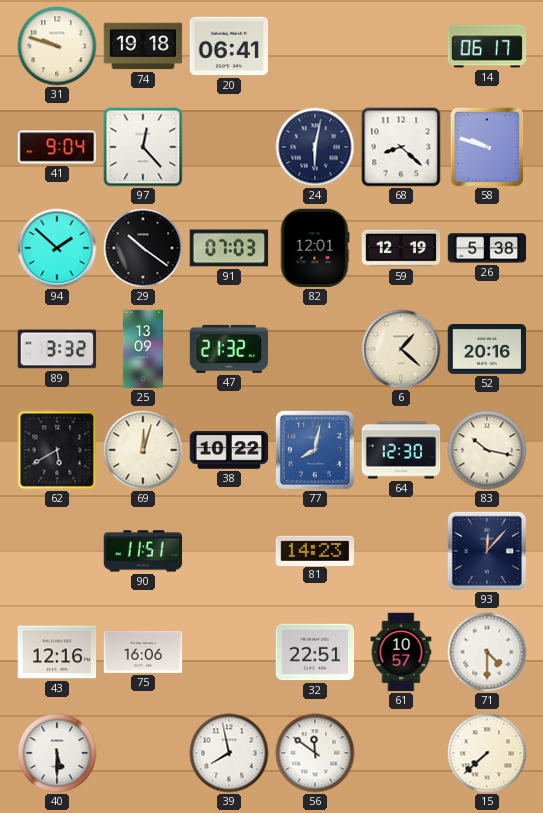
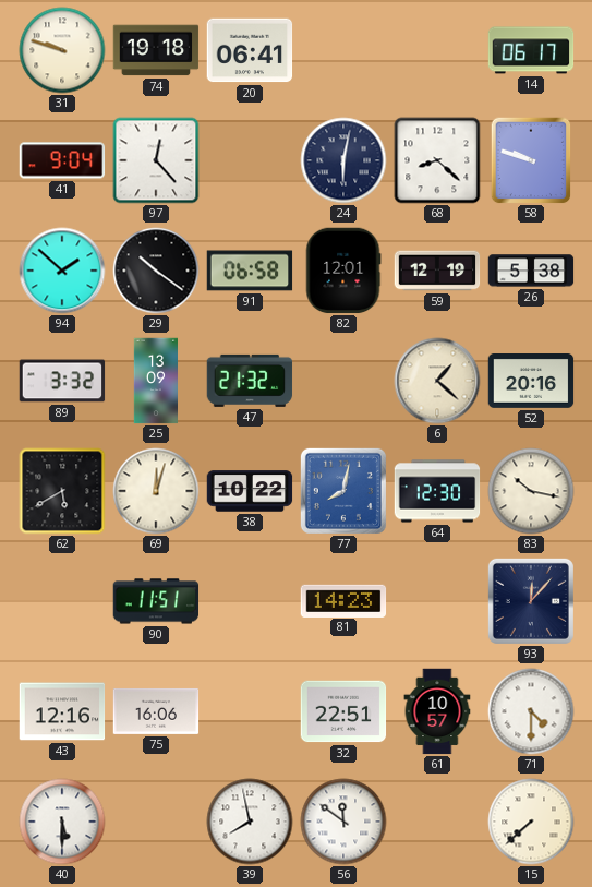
91: 07:03 -> 06:58
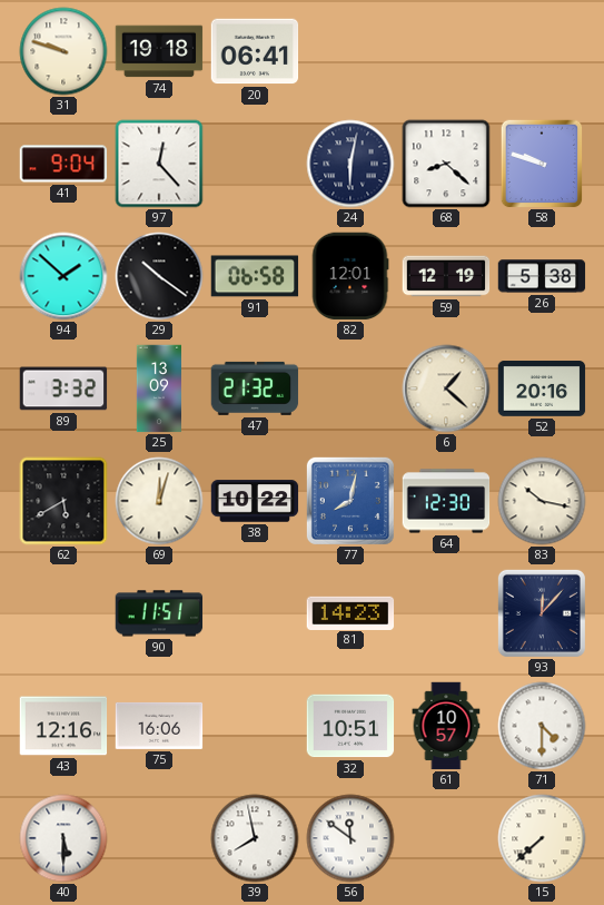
14: 06:17 -> none
32: 22:51 -> 10:51
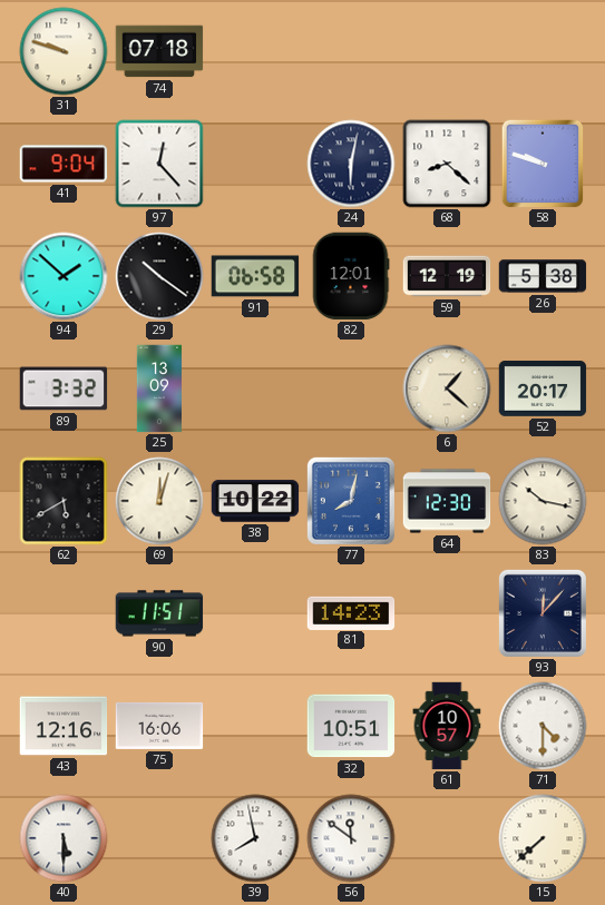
74: 19:18 -> 07:18
20: 06:41 -> none
47: 21:32 -> none
52: 20:16 -> 20:17
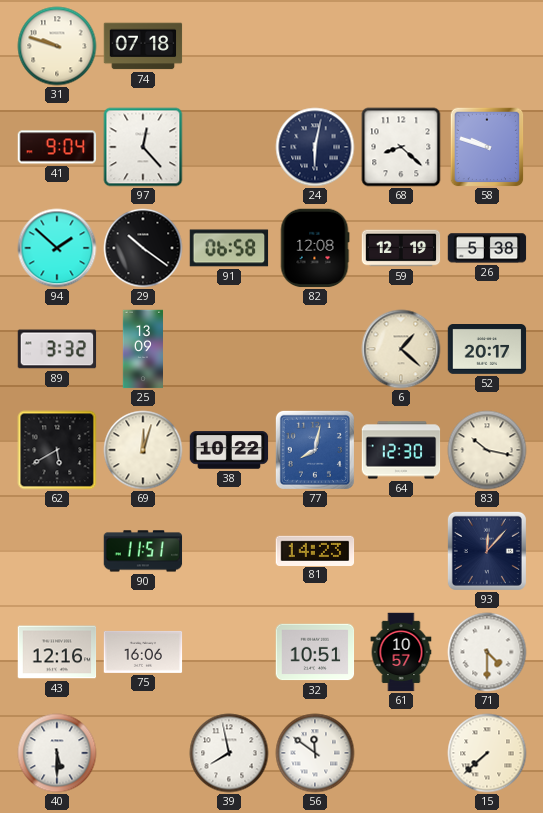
82: 12:01 -> 12:08
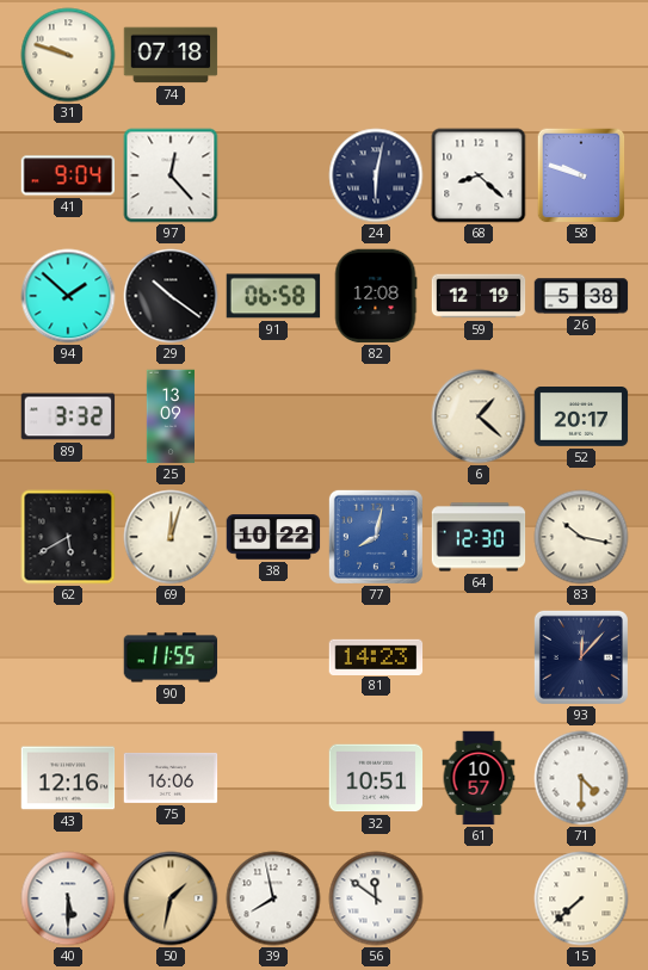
90: 11:51 -> 11:55
50: none -> 1:32
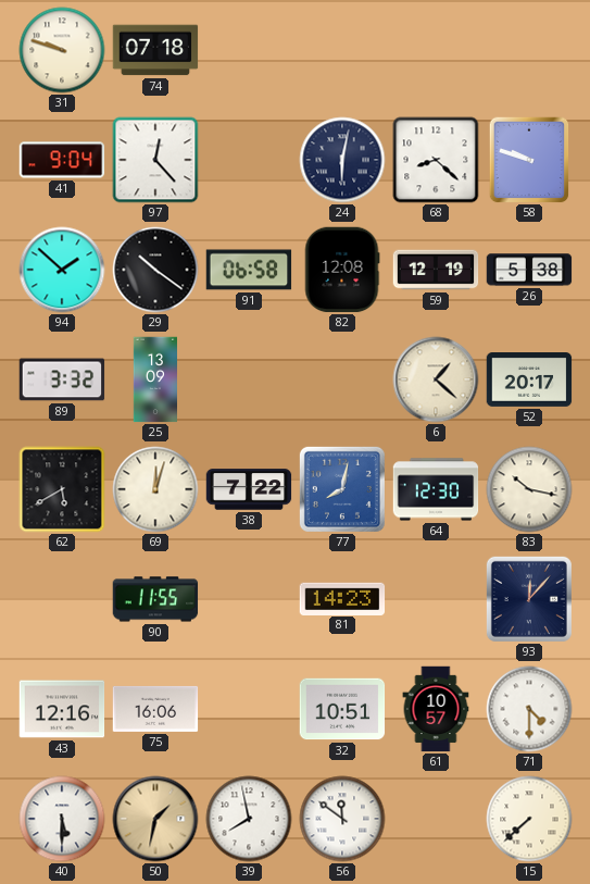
38: 10:22 -> 7:22
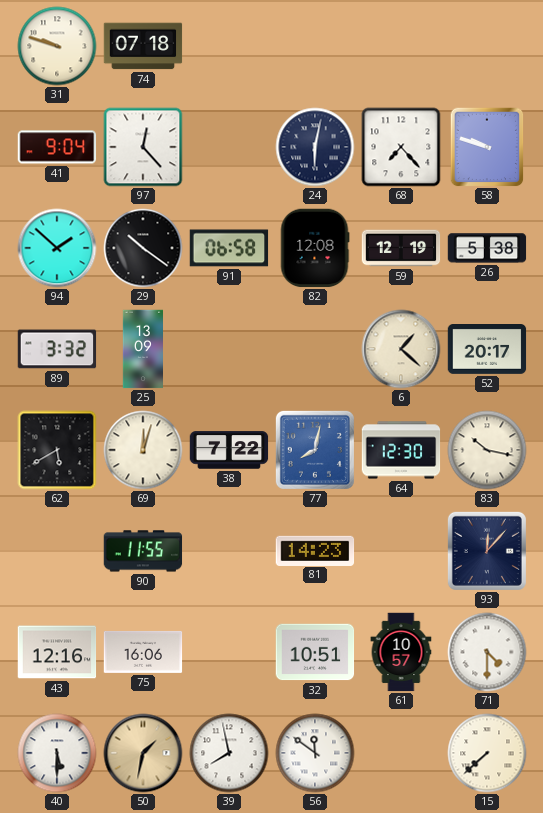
68: 8:22 -> 7:23
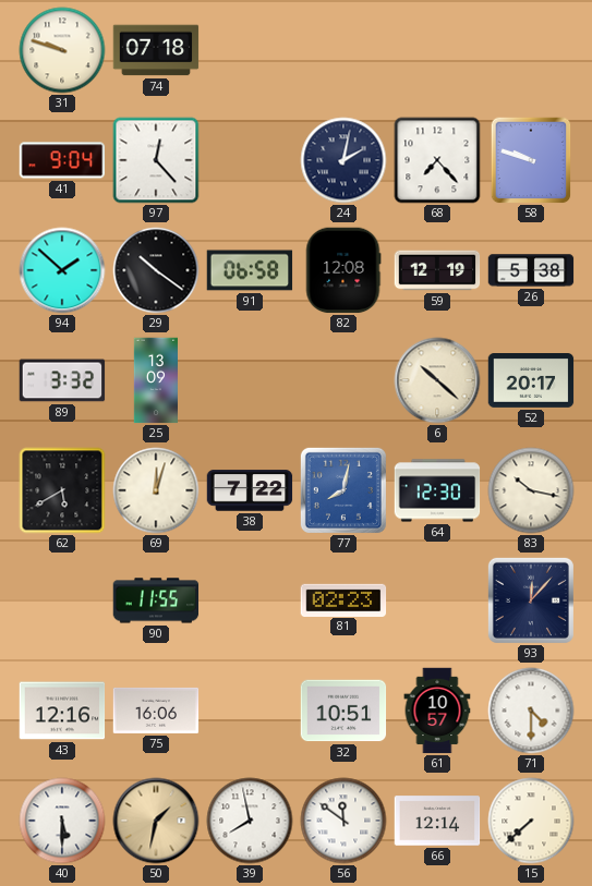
24: 6:02 -> 2:02
6: 1:22 -> 10:22
81: 14:23 -> 02:23
66: none -> 12:14
